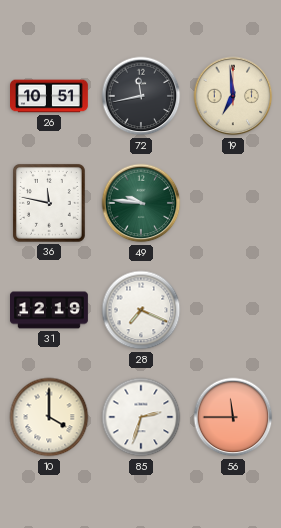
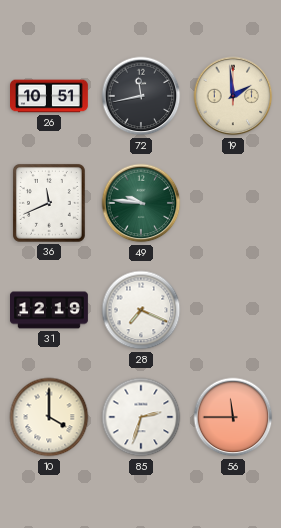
19: 6:59 -> 1:59
36: 11:47 -> 11:41
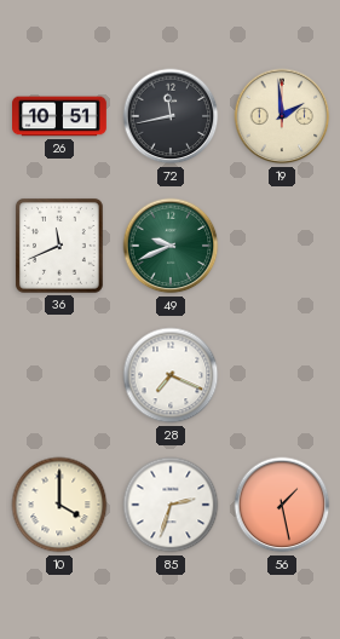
49: 9:46 -> 9:41
31: 12:19 -> none
56: 11:45 -> 1:28
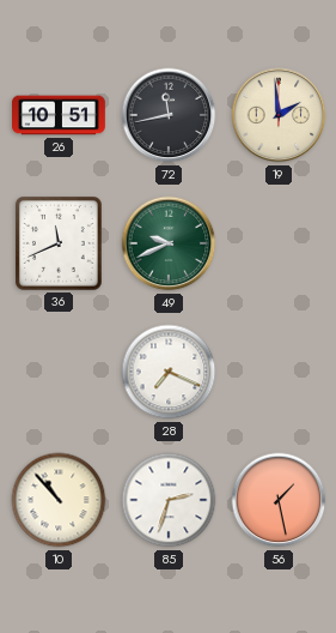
10: 4:00 -> 10:53
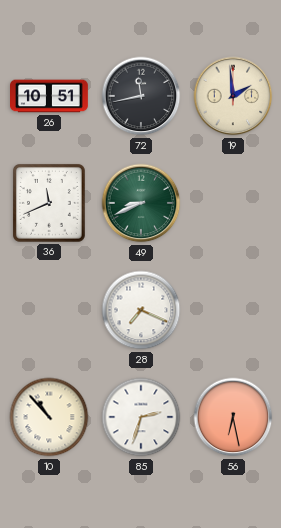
49: 9:41 -> 8:41
56: 1:28 -> 6:28
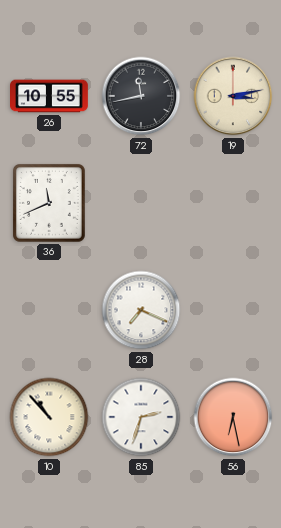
26: 10:51 -> 10:55
19: 1:59 -> 3:13
49: 8:41 -> none
